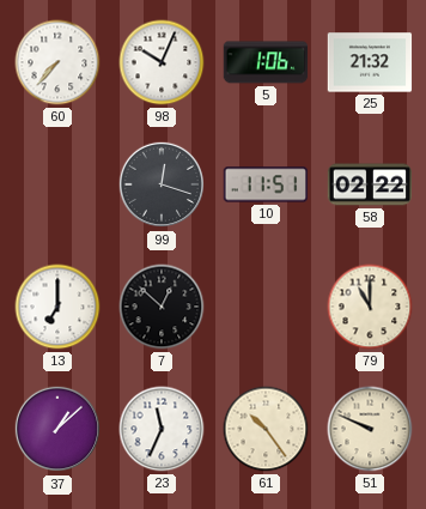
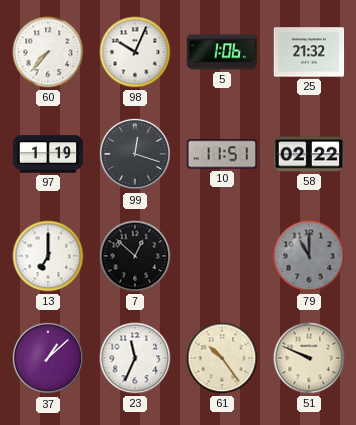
97: none -> 1:19
79 dial: cream -> grey
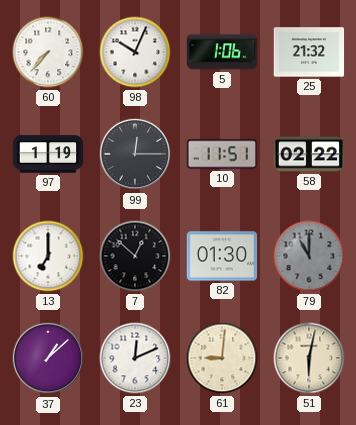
99: 12:18 -> 12:15
82: none -> 01:30
23: 11:34 -> 12:11
61: 10:24 -> 9:01
51: 9:49 -> 6:02
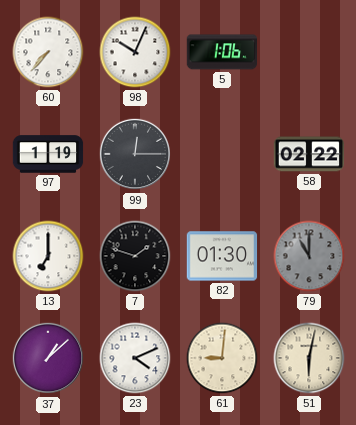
25: 21:32 -> none
10: 11:51 -> none
7: 12:52 -> 1:48
23: 12:11 -> 4:11
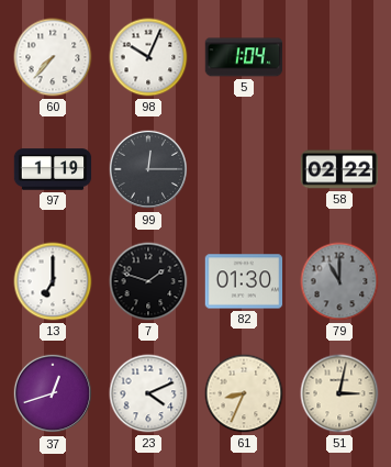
5: 1:06 -> 1:04
37: 1:08 -> 12:42
61: 9:01 -> 8:34
51: 6:02 -> 3:02
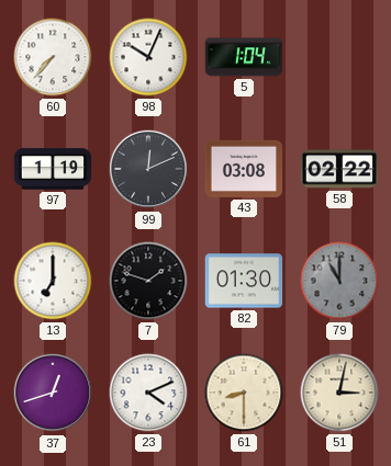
99: 12:15 -> 12:11
43: none -> 03:08
61: 8:34 -> 8:30
